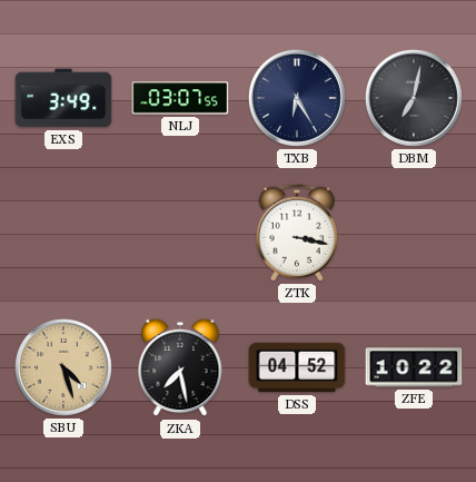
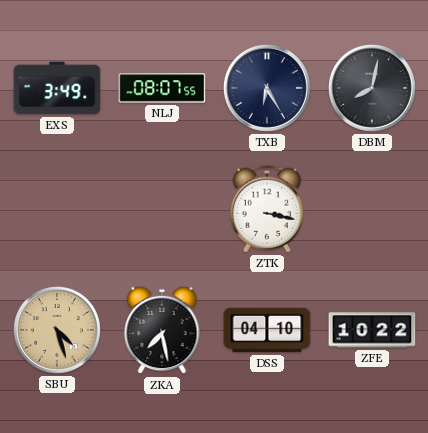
NLJ: 03:07 -> 08:07
DBM: 7:02 -> 8:02
DSS: 04:52 -> 04:10
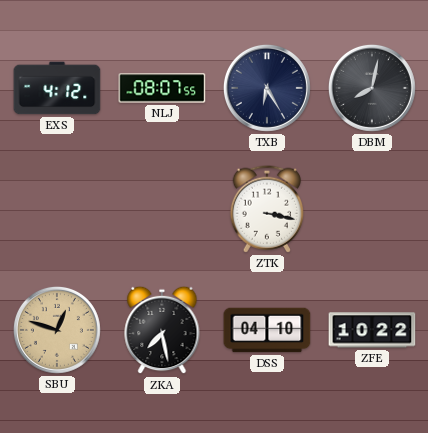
EXS: 3:49 -> 4:12
SBU: 4:27 -> 12:48
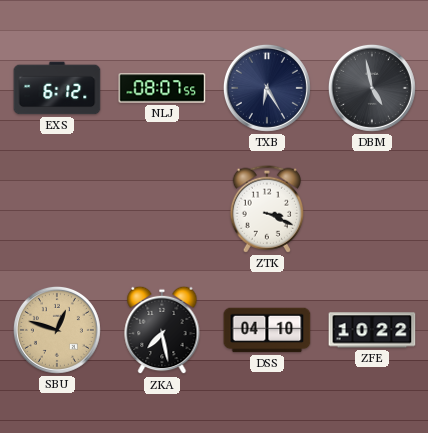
EXS: 4:12 -> 6:12
DBM: 8:02 -> 4:58
ZTK: 3:17 -> 3:19
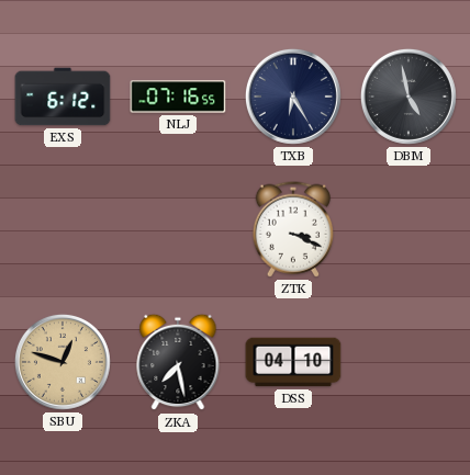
NLJ: 08:07 -> 07:16
ZFE: 10:22 -> none
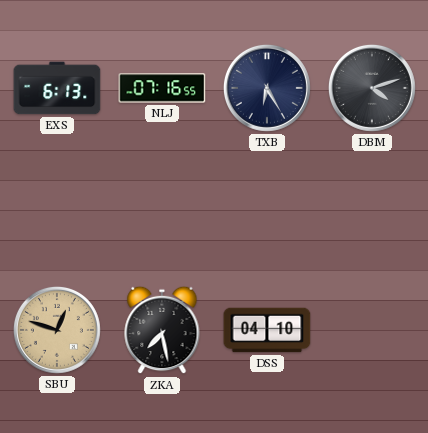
EXS: 6:12 -> 6:13
DBM: 4:58 -> 4:12
ZTK: 3:19 -> none
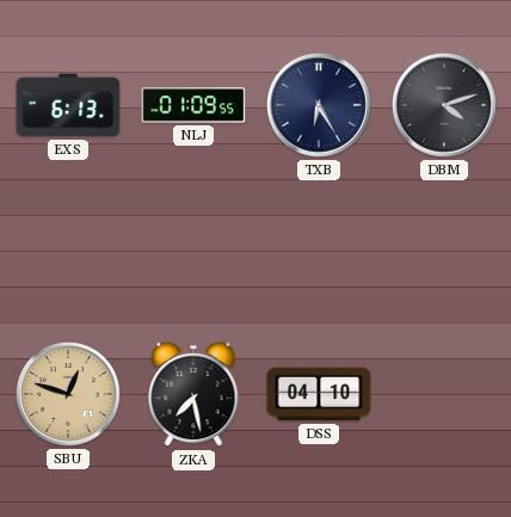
NLJ: 07:16 -> 01:09
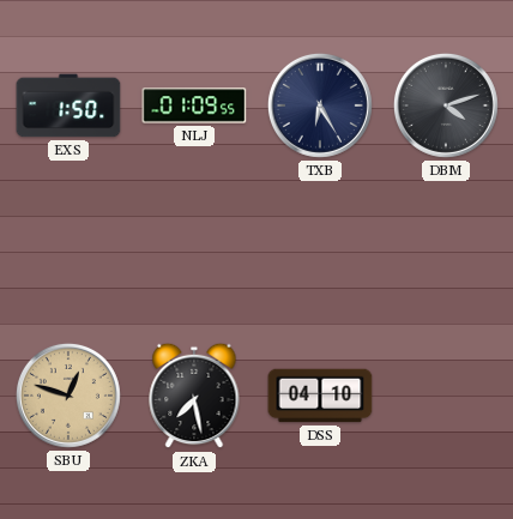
EXS: 6:13 -> 1:50
